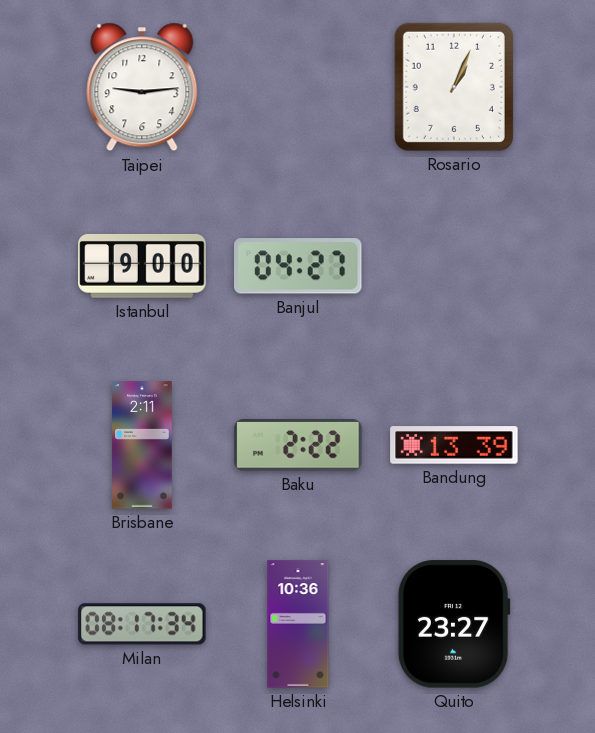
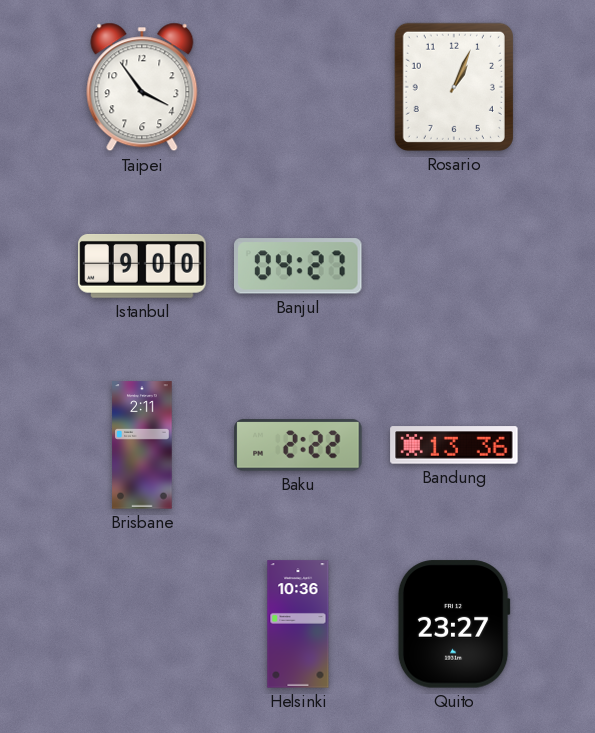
Taipei: 9:14 -> 3:54
Bandung: 13:39 -> 13:36
Milan: 08:17 -> none
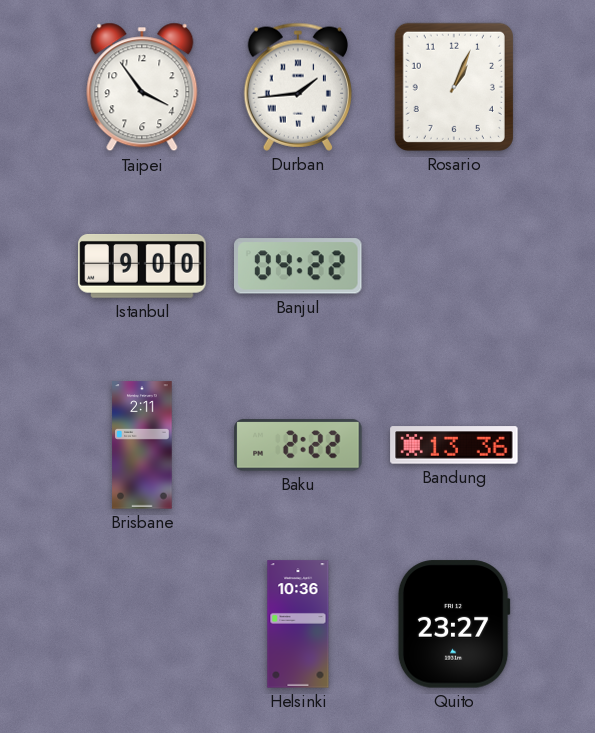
Durban: none -> 1:44
Banjul: 04:27 -> 04:22
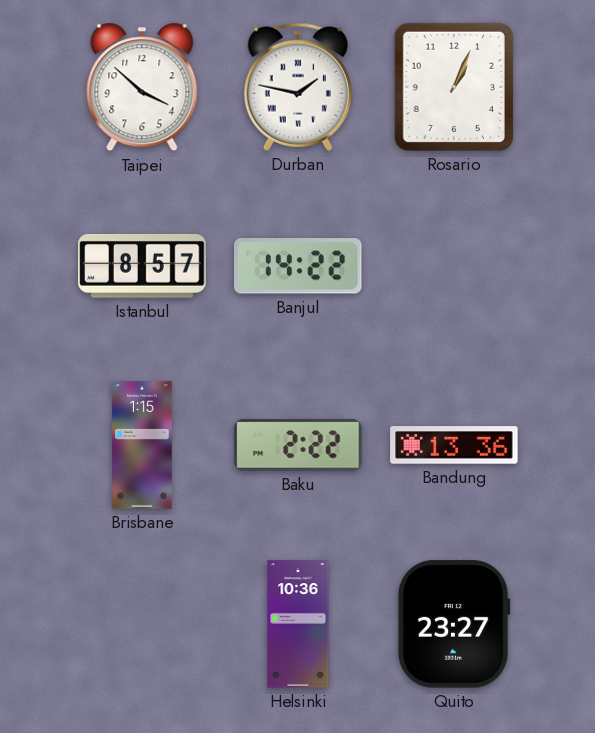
Taipei: 3:54 -> 3:52
Durban: 1:44 -> 1:47
Istanbul: 9:00 -> 8:57
Banjul: 04:22 -> 14:22
Brisbane: 2:11 -> 1:15
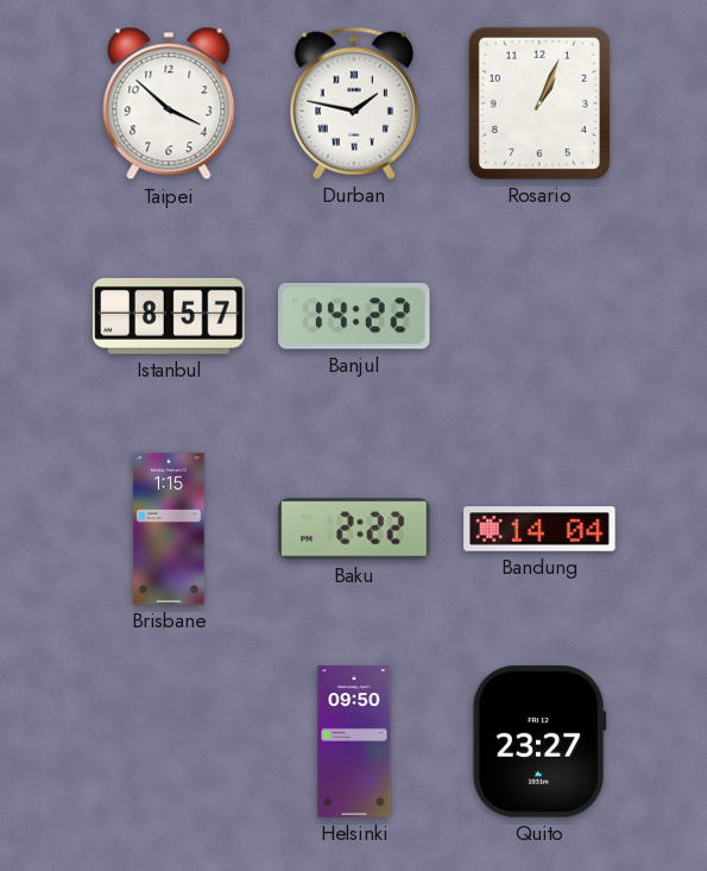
Bandung: 13:36 -> 14:04
Helsinki: 10:36 -> 09:50
